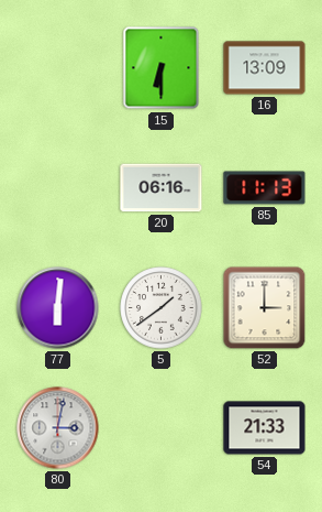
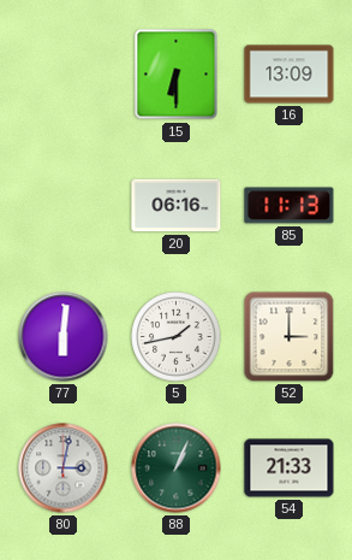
5: 1:39 -> 1:43
88: none -> 1:04
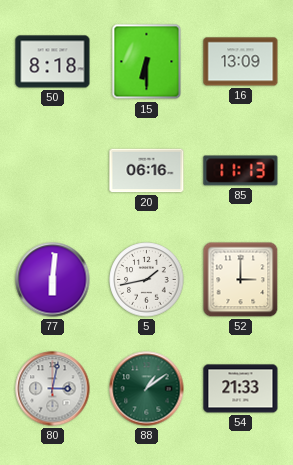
50: none -> 8:18
88: 1:04 -> 1:09
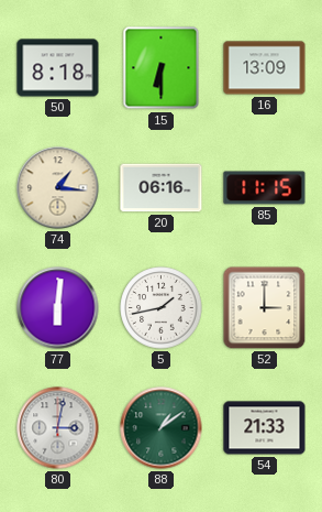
74: none -> 1:16
85: 11:13 -> 11:15
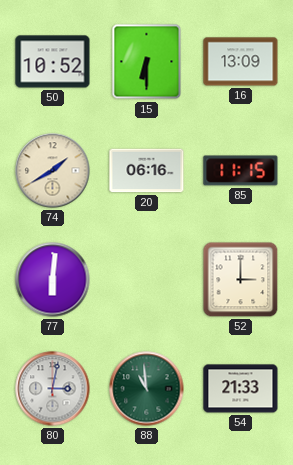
50: 8:18 -> 10:52
74: 1:16 -> 1:40
5: 1:43 -> none
88: 1:09 -> 10:59
